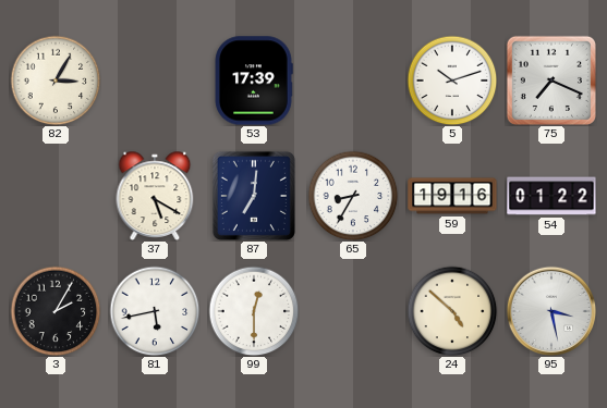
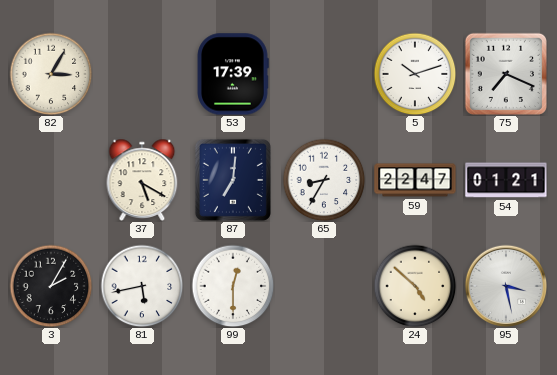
59: 19:16 -> 22:47
54: 01:22 -> 01:21
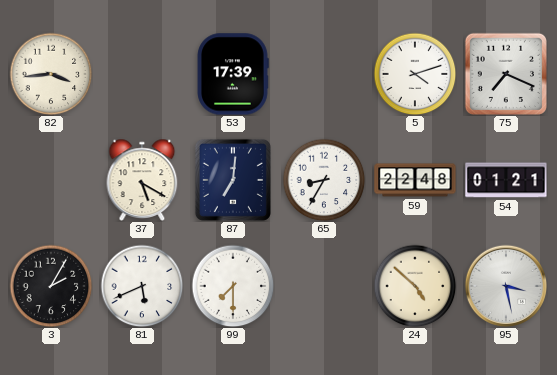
82: 3:05 -> 3:44
5: 10:12 -> 4:12
59: 22:47 -> 22:48
81: 5:43 -> 5:41
99: 12:30 -> 7:30
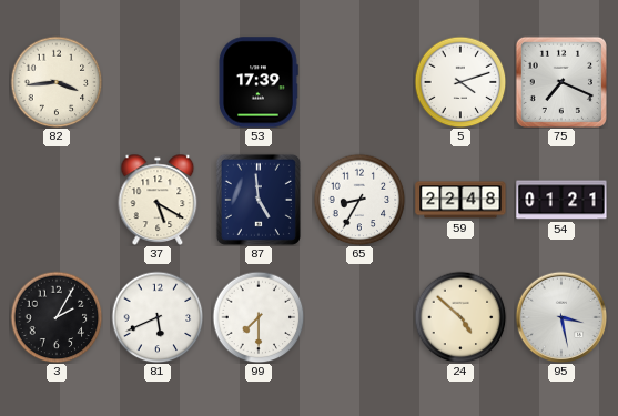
87: 7:01 -> 4:59
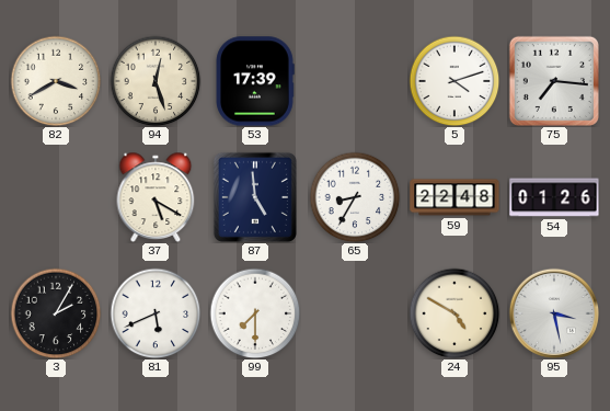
82: 3:44 -> 3:40
94: none -> 12:27
75: 7:19 -> 7:16
54: 01:21 -> 01:26
24: 4:52 -> 4:50
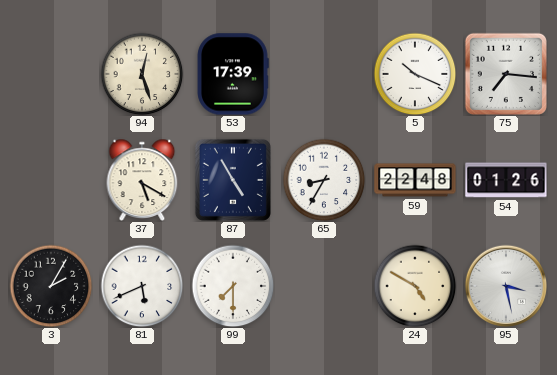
82: 3:40 -> none
5: 4:12 -> 10:19
87: 4:59 -> 4:55
